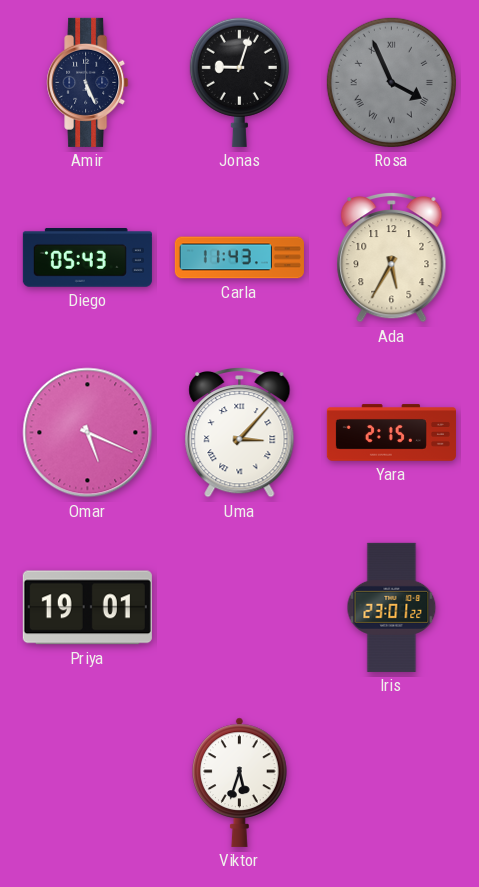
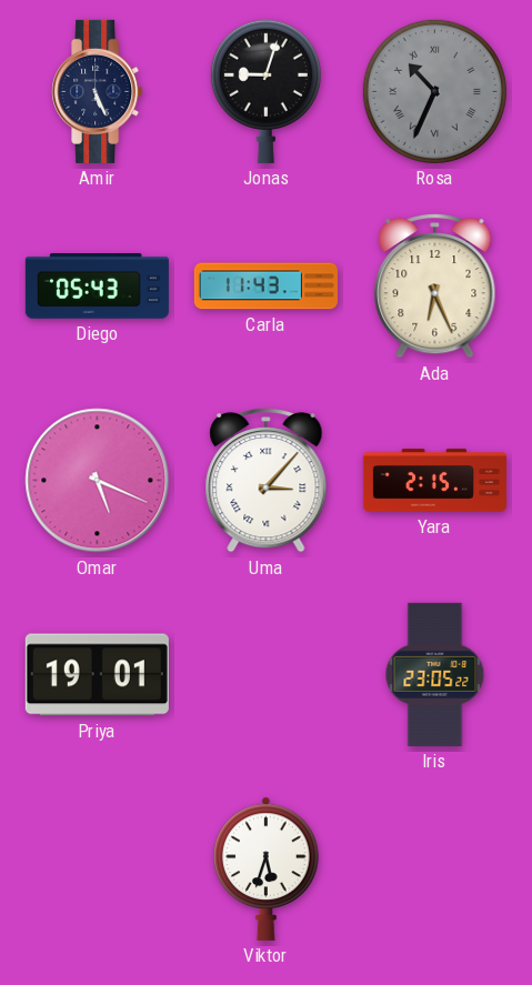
Rosa: 3:56 -> 10:34
Ada: 5:35 -> 6:26
Iris: 23:01 -> 23:05
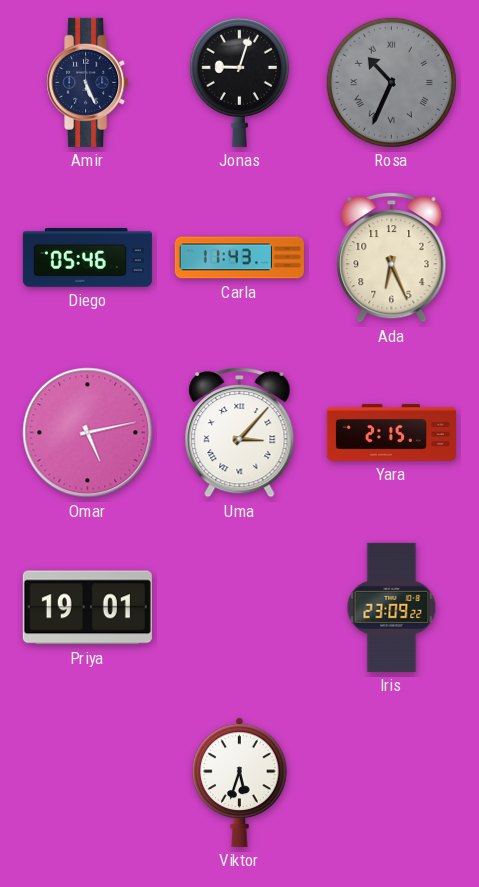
Diego: 05:43 -> 05:46
Omar: 5:19 -> 5:13
Iris: 23:05 -> 23:09
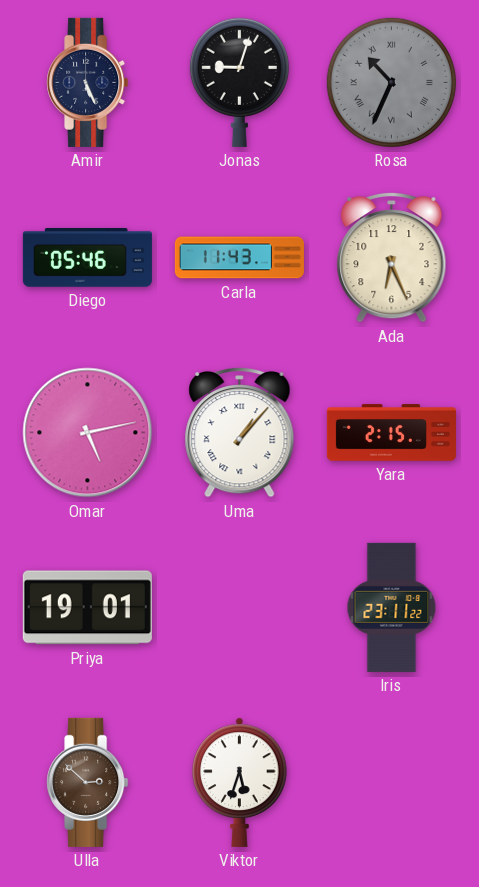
Uma: 3:07 -> 1:07
Iris: 23:09 -> 23:11
Ulla: none -> 2:52
